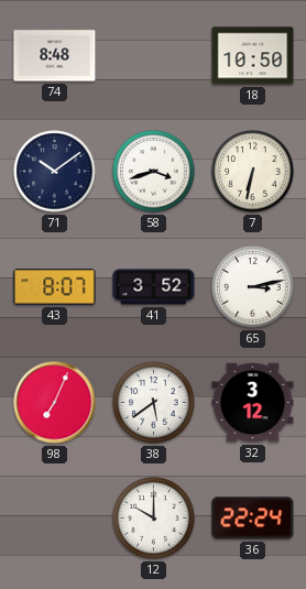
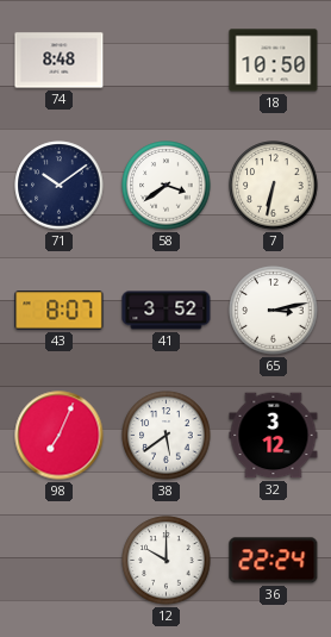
58: 3:42 -> 3:39
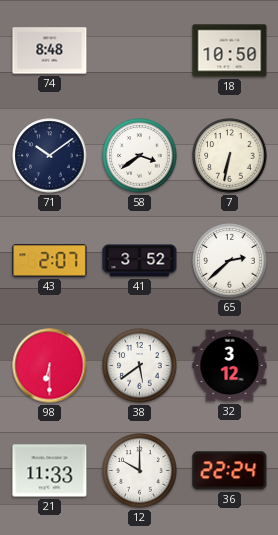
43: 8:07 -> 2:07
65: 3:13 -> 2:38
98: 7:04 -> 6:30
21: none -> 11:33
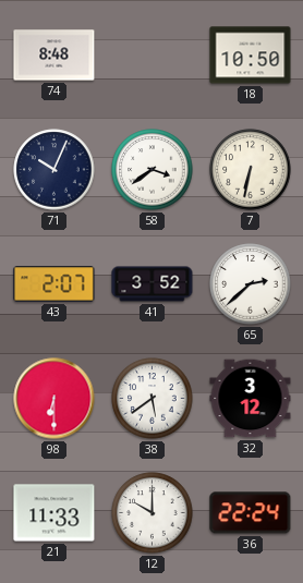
71: 10:09 -> 10:04
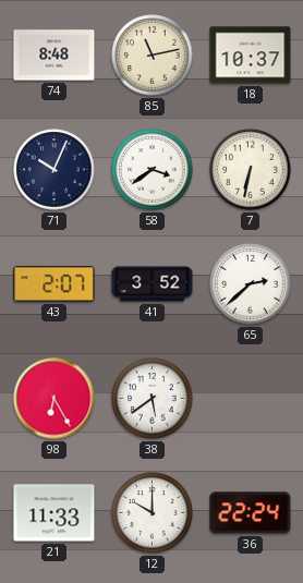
85: none -> 11:13
18: 10:50 -> 10:37
98: 6:30 -> 6:25
32: 3:12 -> none
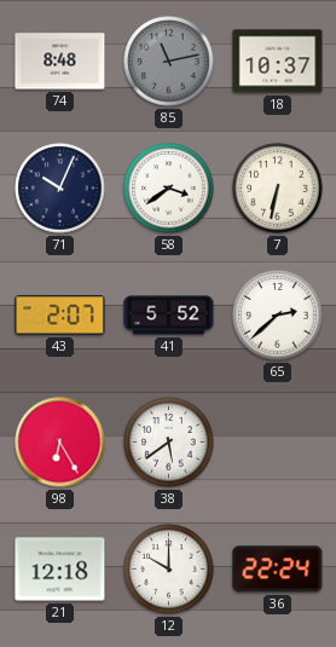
85 dial: cream -> grey
41: 3:52 -> 5:52
21: 11:33 -> 12:18
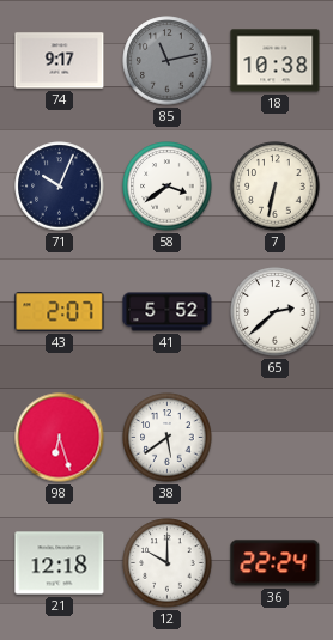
74: 8:48 -> 9:17
18: 10:37 -> 10:38
98: 6:25 -> 6:27
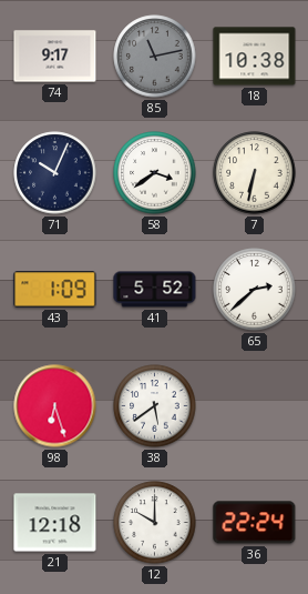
43: 2:07 -> 1:09
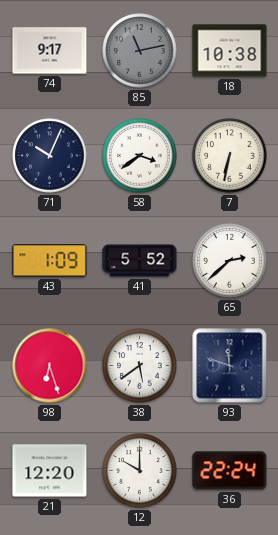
93: none -> 11:48
21: 12:18 -> 12:20
